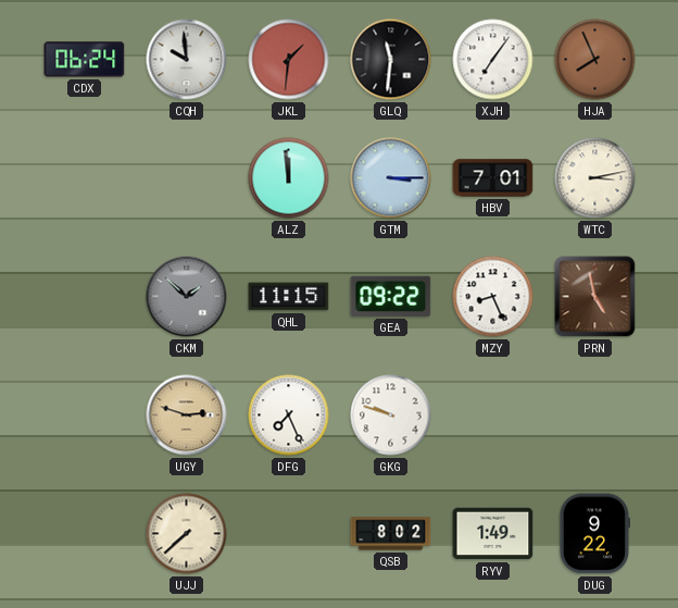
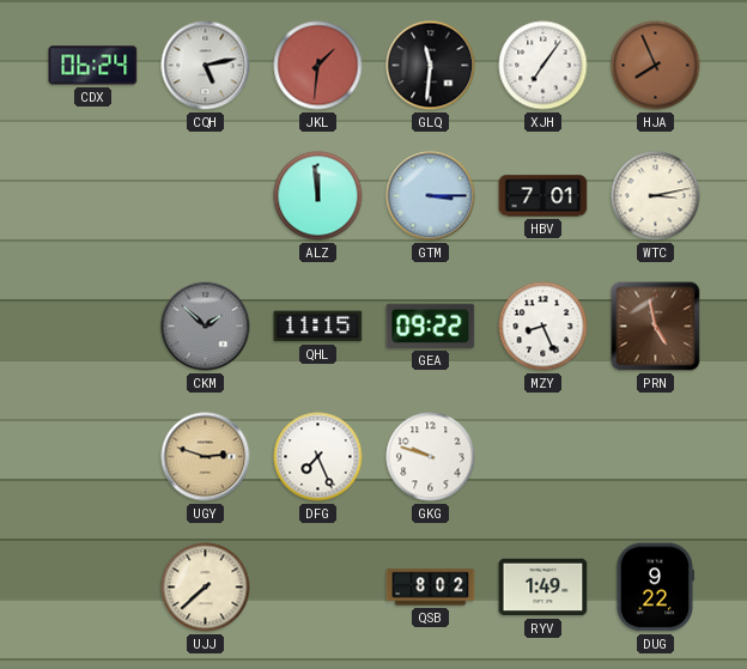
CQH: 9:59 -> 5:13
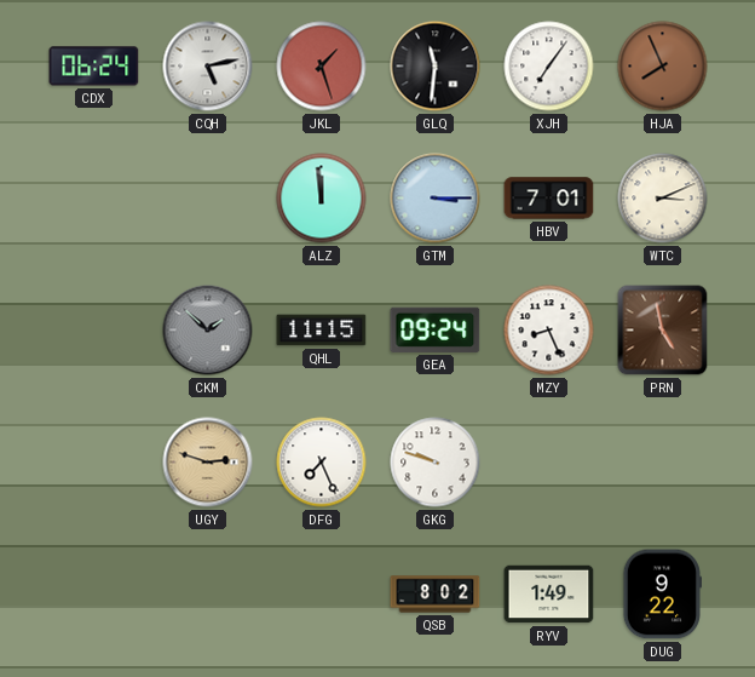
JKL: 1:31 -> 1:27
WTC: 3:13 -> 3:11
GEA: 09:22 -> 09:24
UJJ: 7:38 -> none
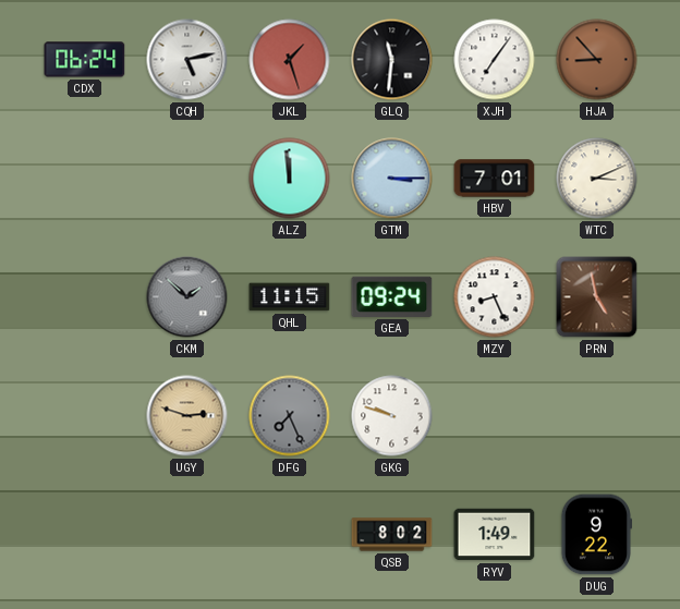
HJA: 7:56 -> 8:53
DFG dial: white -> grey
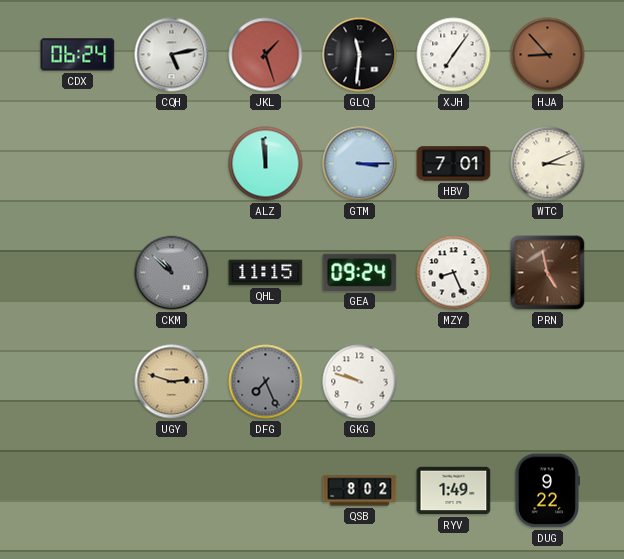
CKM: 1:52 -> 10:52
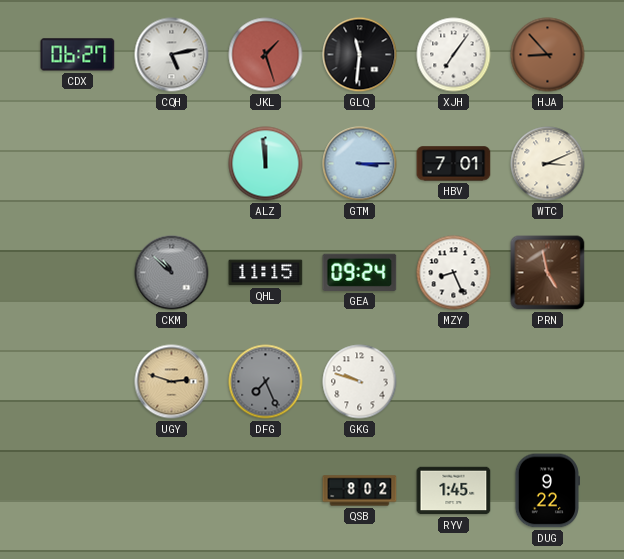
CDX: 06:24 -> 06:27
RYV: 1:49 -> 1:45
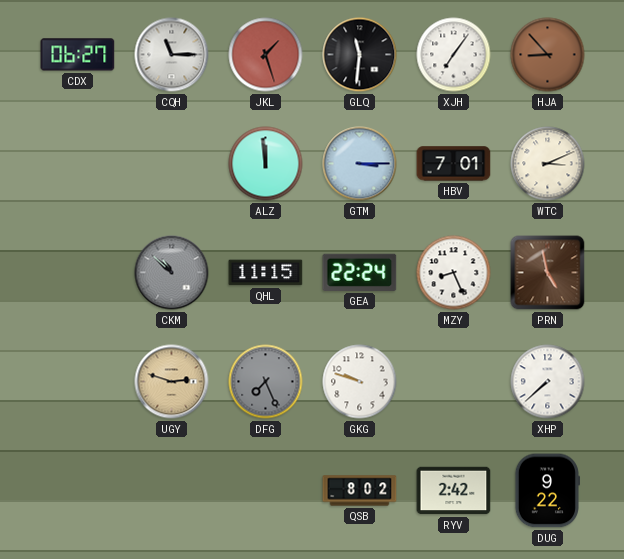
CQH: 5:13 -> 11:15
GEA: 09:24 -> 22:24
XHP: none -> 7:38
RYV: 1:45 -> 2:42
